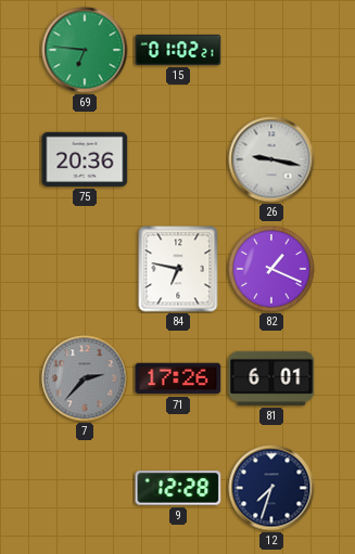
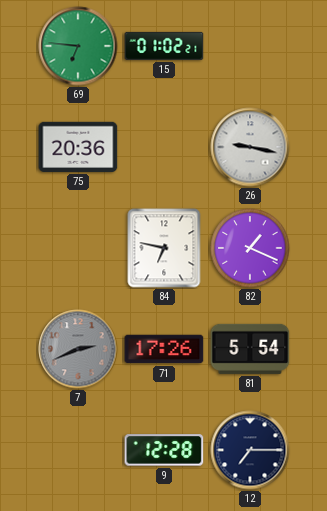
7: 2:37 -> 2:41
81: 6:01 -> 5:54
12: 7:33 -> 7:15
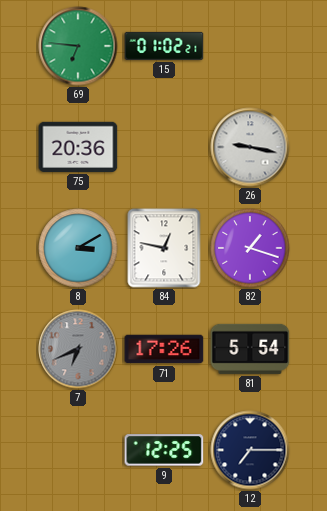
8: none -> 3:10
84: 6:47 -> 12:47
82: 1:19 -> 1:18
7: 2:41 -> 6:41
9: 12:28 -> 12:25
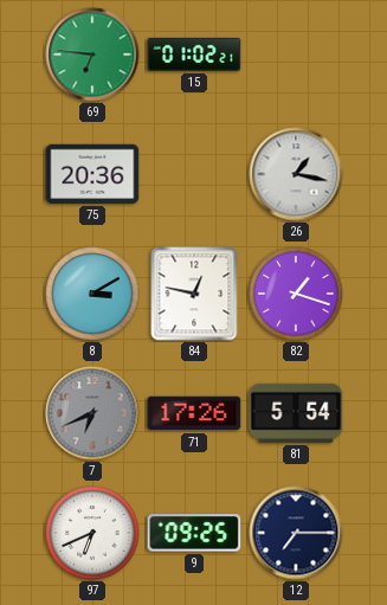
26: 9:17 -> 1:17
97: none -> 6:41
9: 12:25 -> 09:25
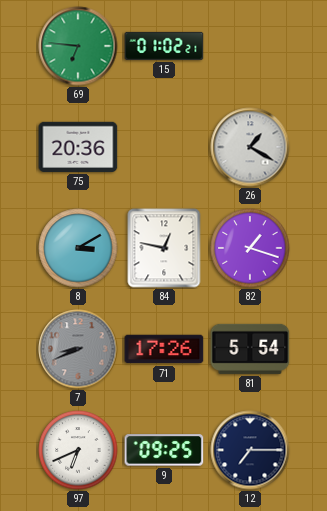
26: 1:17 -> 1:20
7: 6:41 -> 8:41
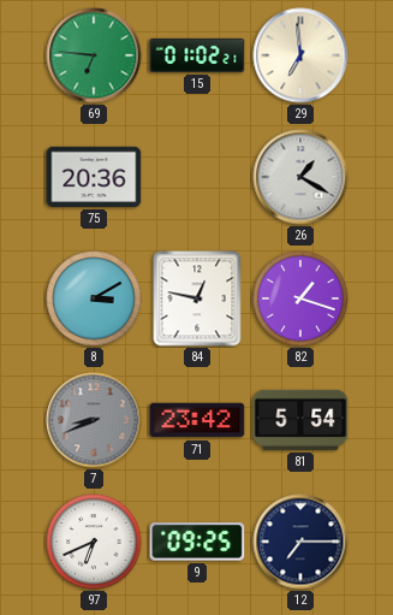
29: none -> 6:59
71: 17:26 -> 23:42
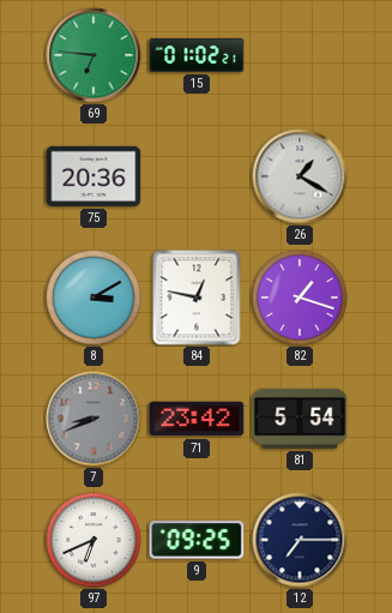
29: 6:59 -> none
